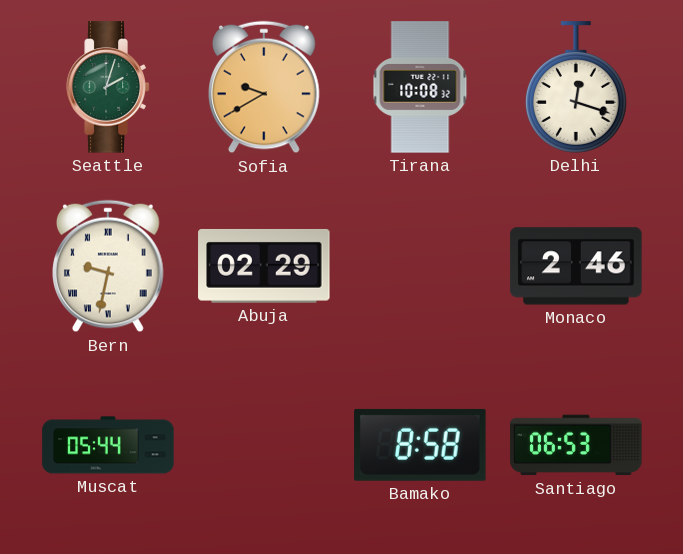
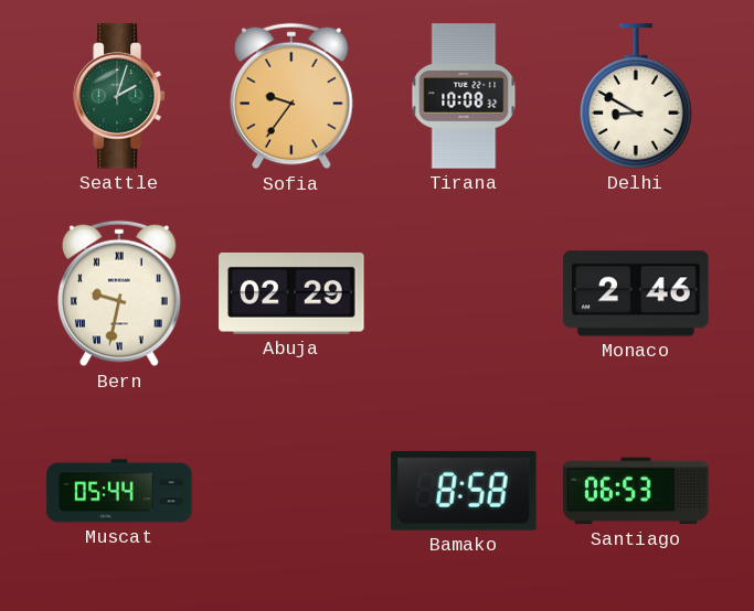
Sofia: 9:40 -> 9:36
Delhi: 12:18 -> 8:50
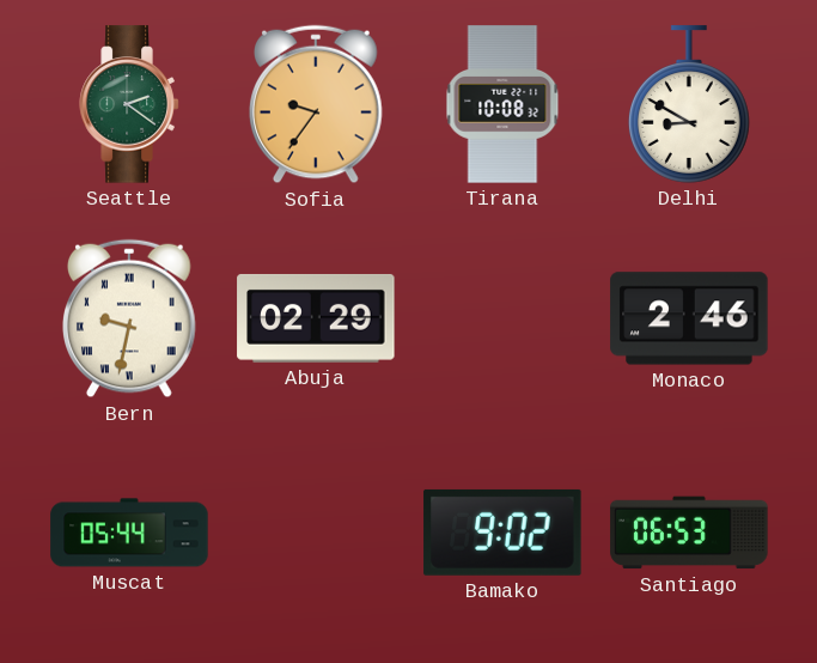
Seattle: 2:03 -> 2:21
Bamako: 8:58 -> 9:02
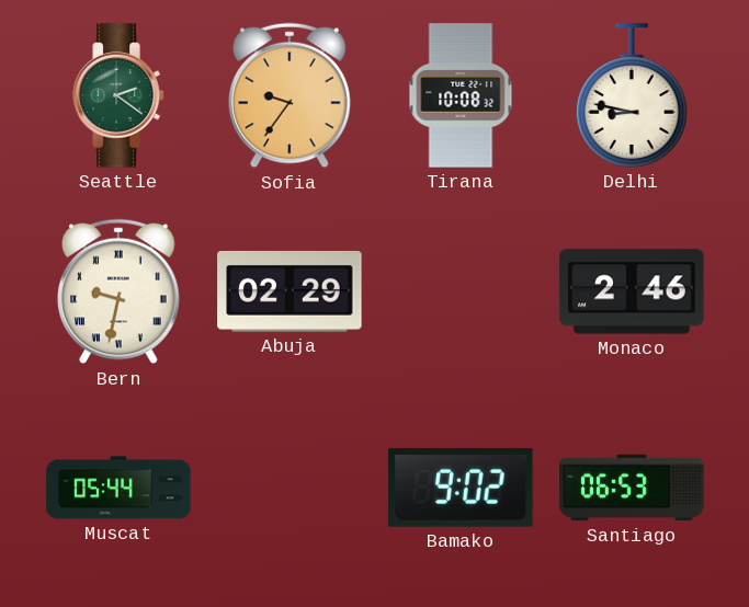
Delhi: 8:50 -> 8:47
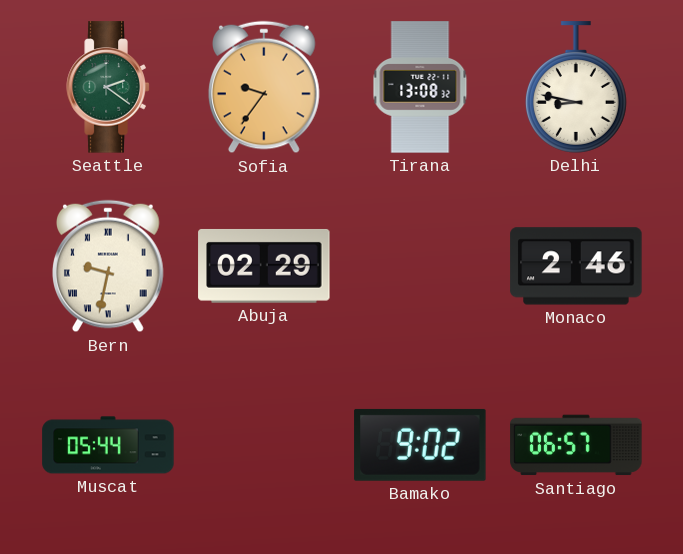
Tirana: 10:08 -> 13:08
Santiago: 06:53 -> 06:57
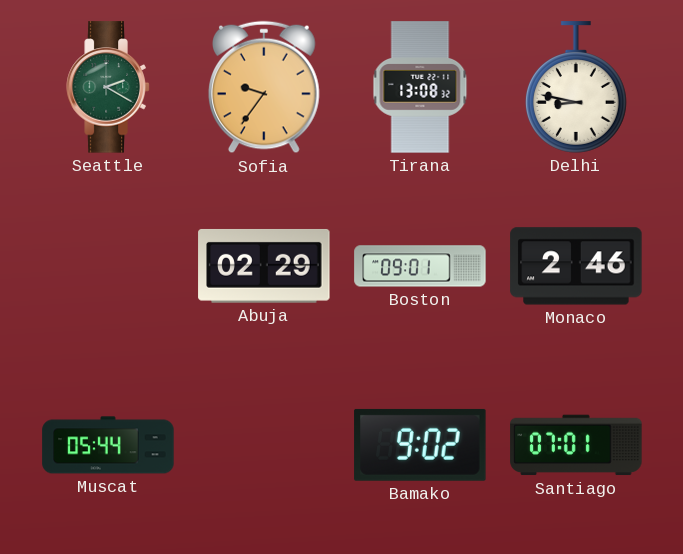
Seattle: 2:21 -> 2:20
Bern: 9:32 -> none
Boston: none -> 09:01
Santiago: 06:57 -> 07:01
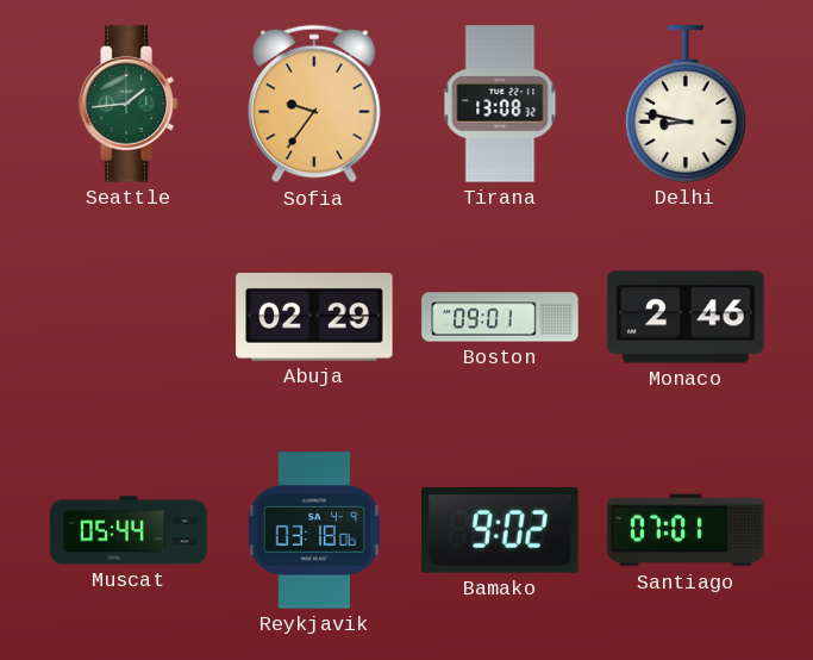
Seattle: 2:20 -> 1:44
Reykjavik: none -> 03:18
